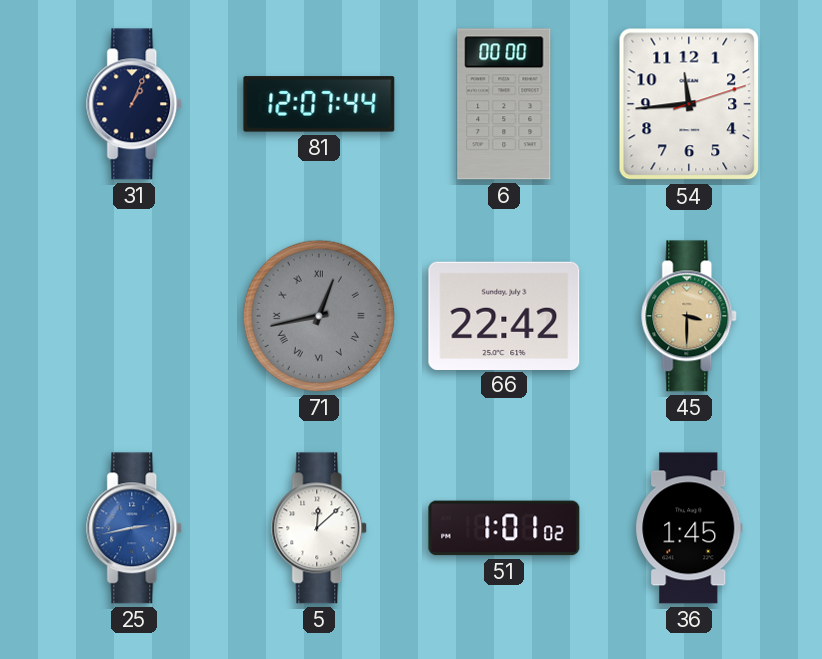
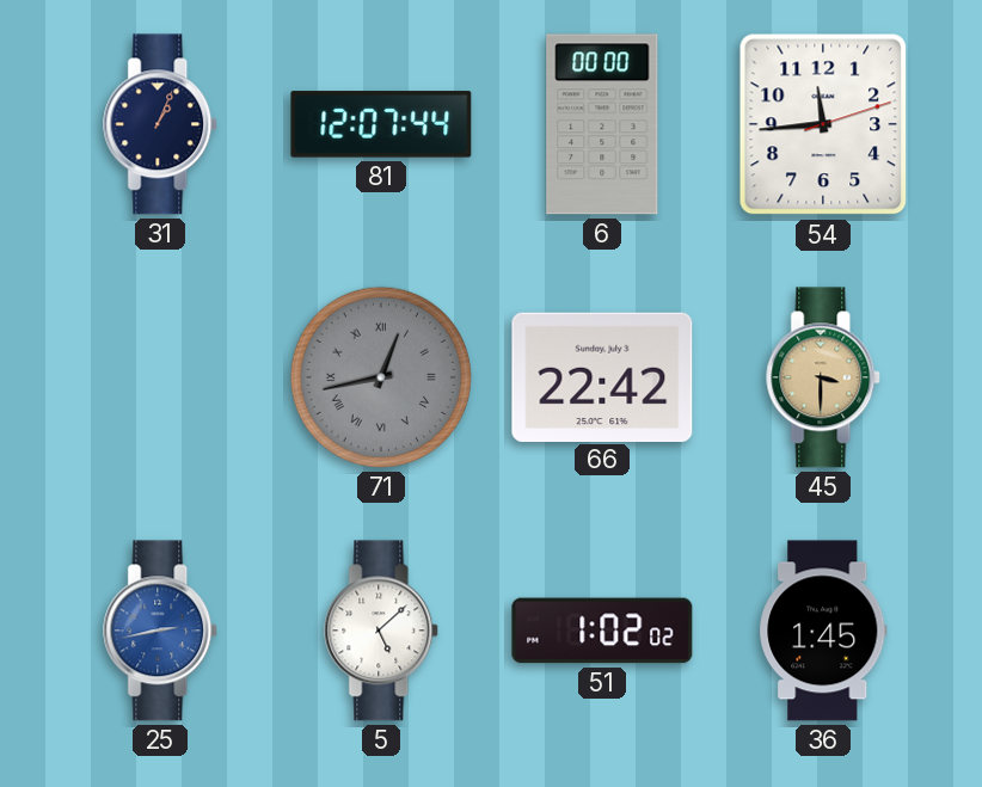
5: 12:08 -> 5:08
51: 1:01 -> 1:02
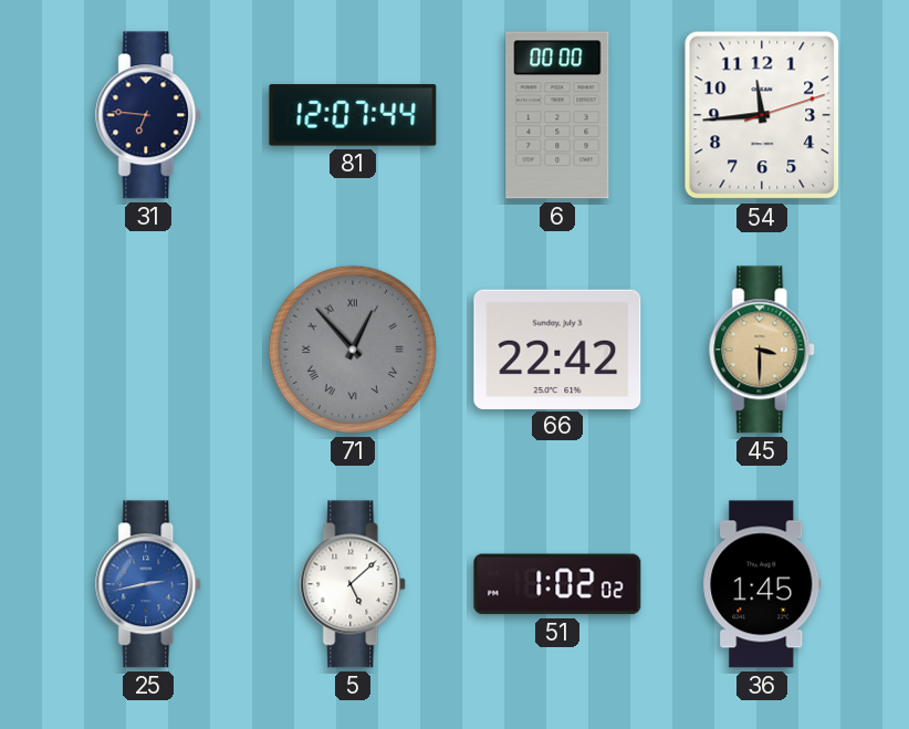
31: 1:04 -> 6:46
71: 12:43 -> 12:53
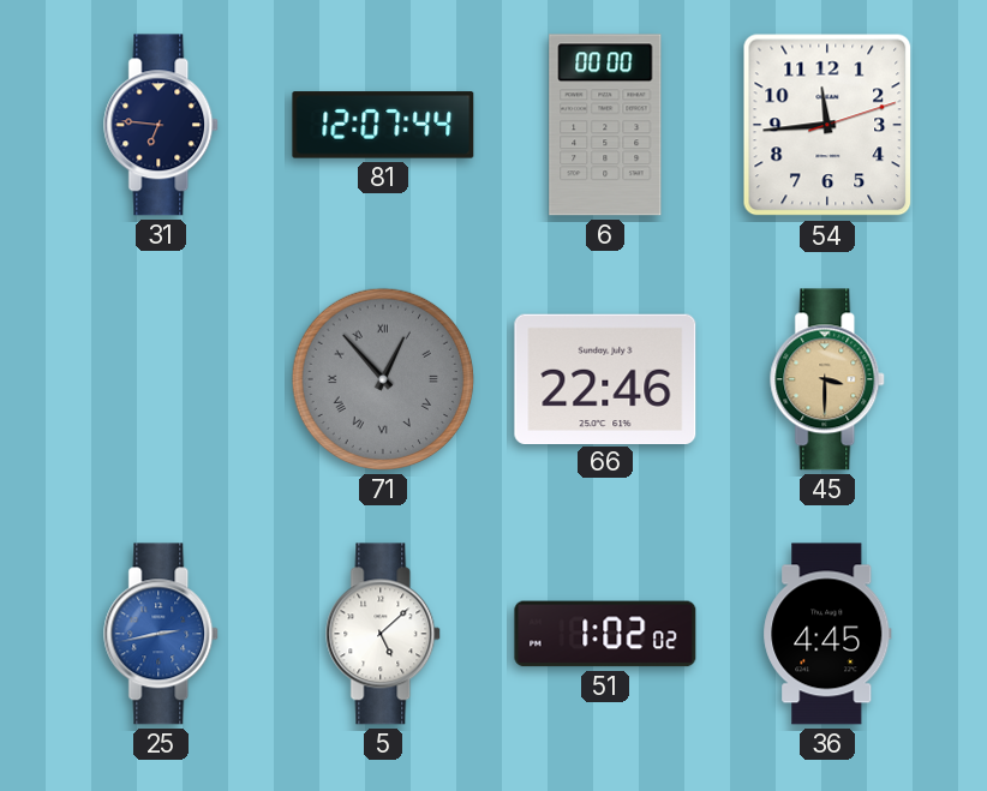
66: 22:42 -> 22:46
36: 1:45 -> 4:45
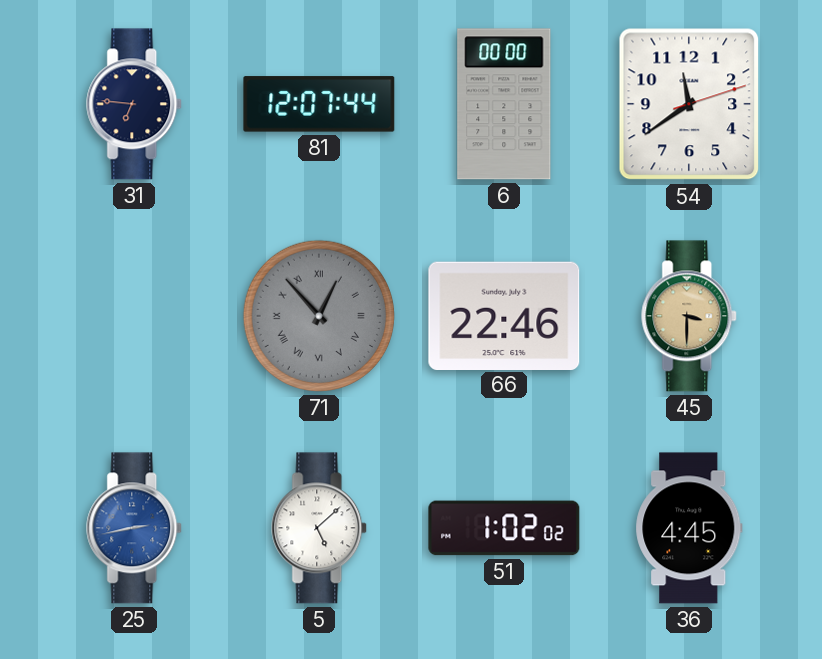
54: 11:44 -> 11:39
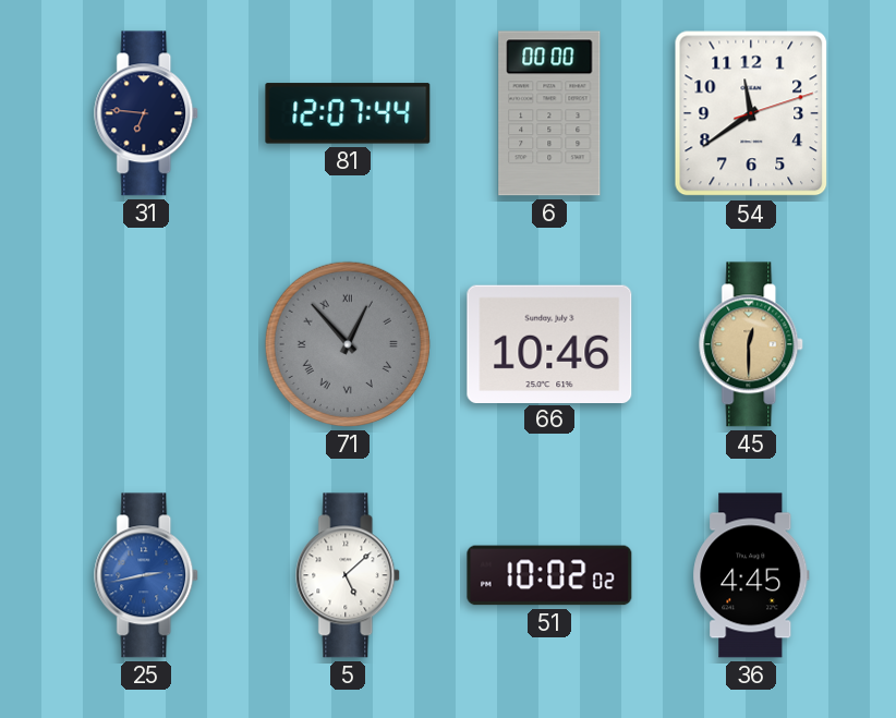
66: 22:46 -> 10:46
45: 3:30 -> 12:30
51: 1:02 -> 10:02
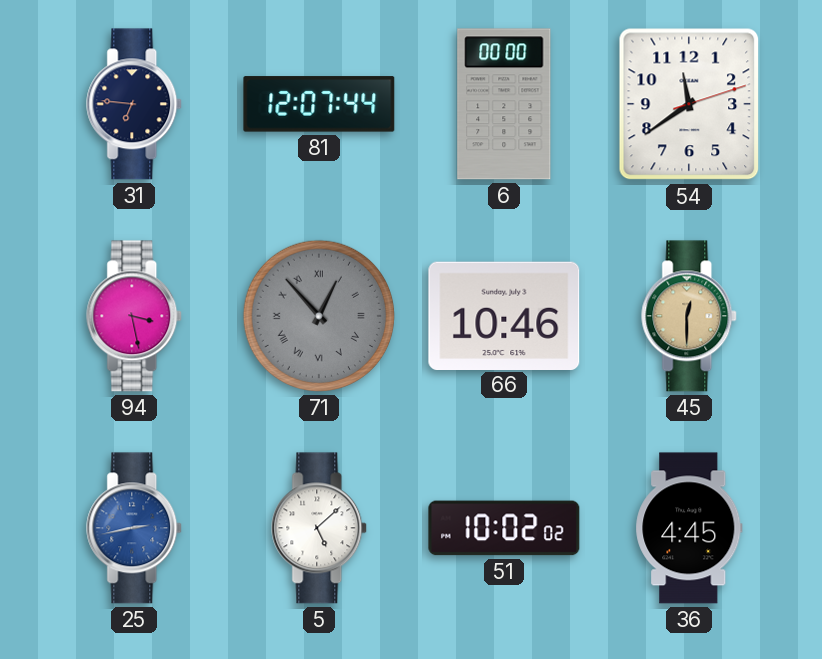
94: none -> 3:28
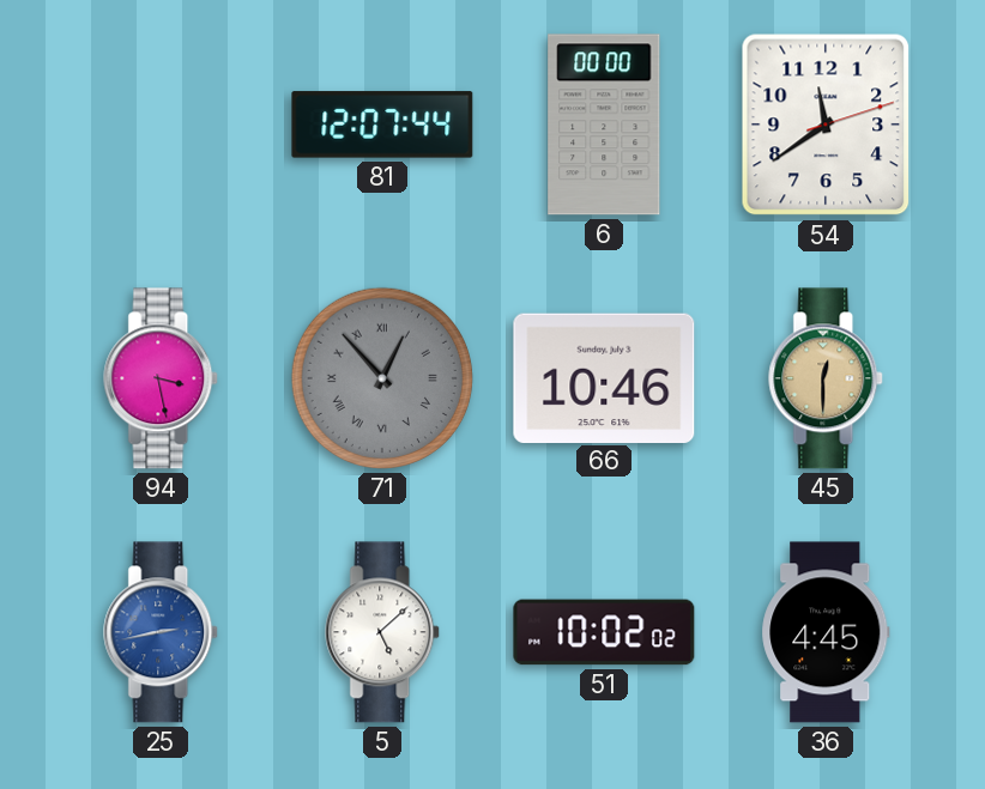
31: 6:46 -> none
